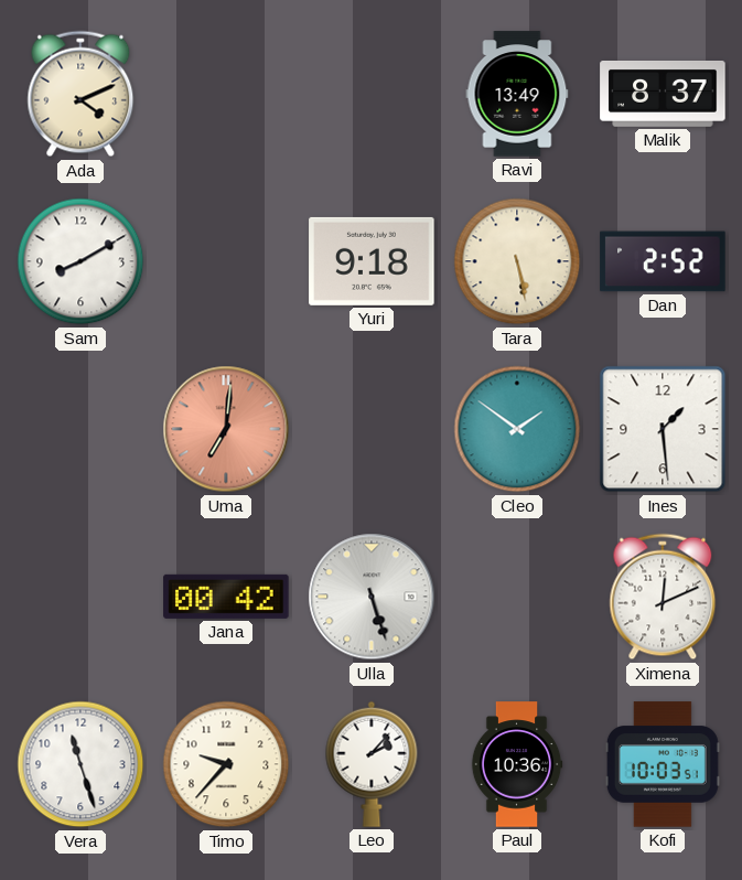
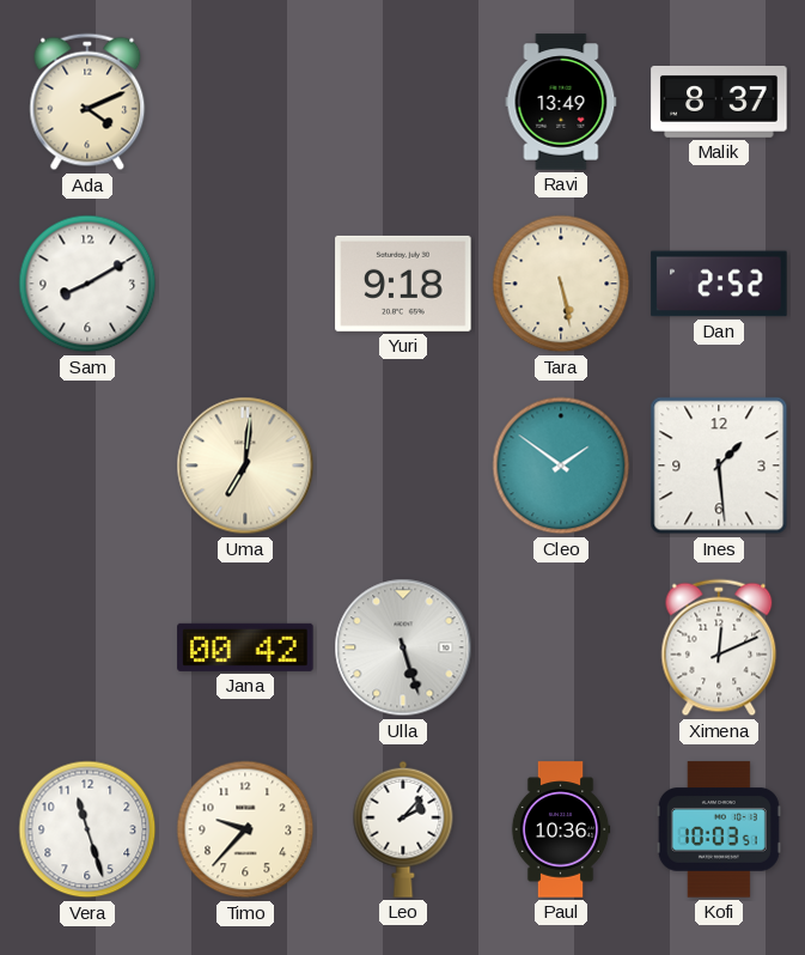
Uma dial: salmon -> cream
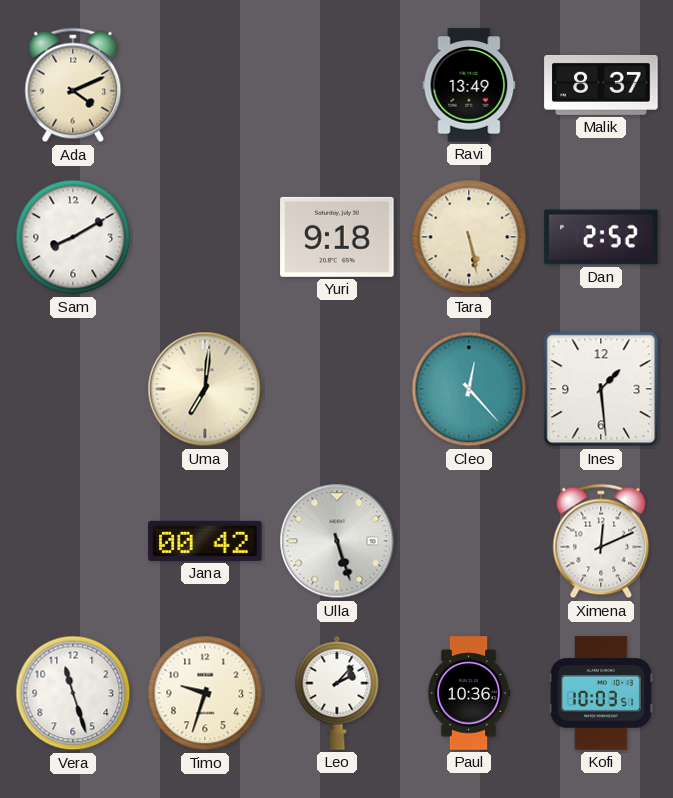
Cleo: 1:51 -> 12:23
Timo: 9:37 -> 9:33
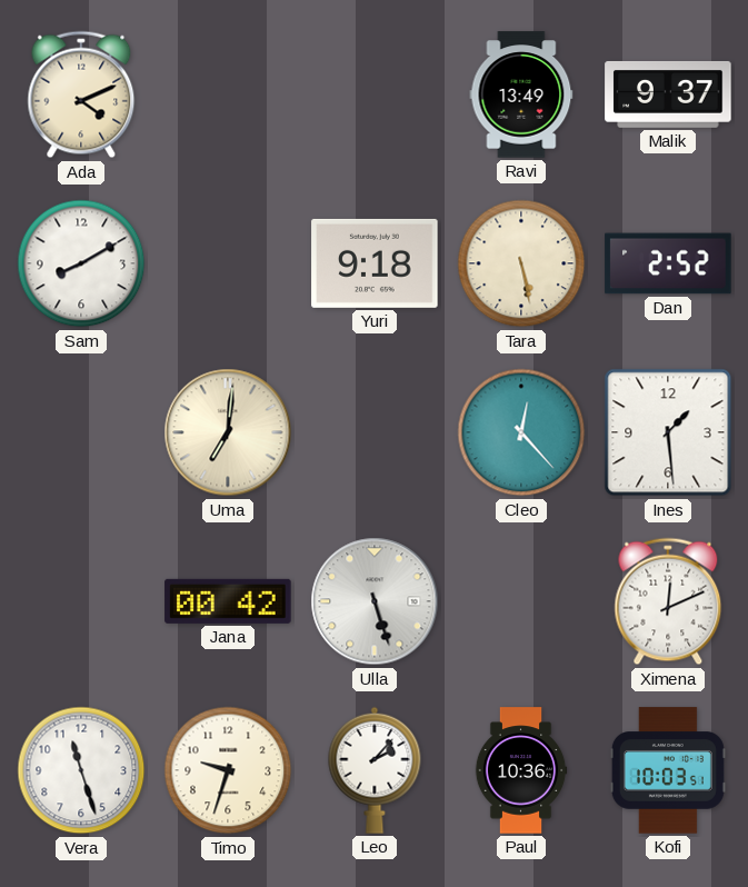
Malik: 8:37 -> 9:37
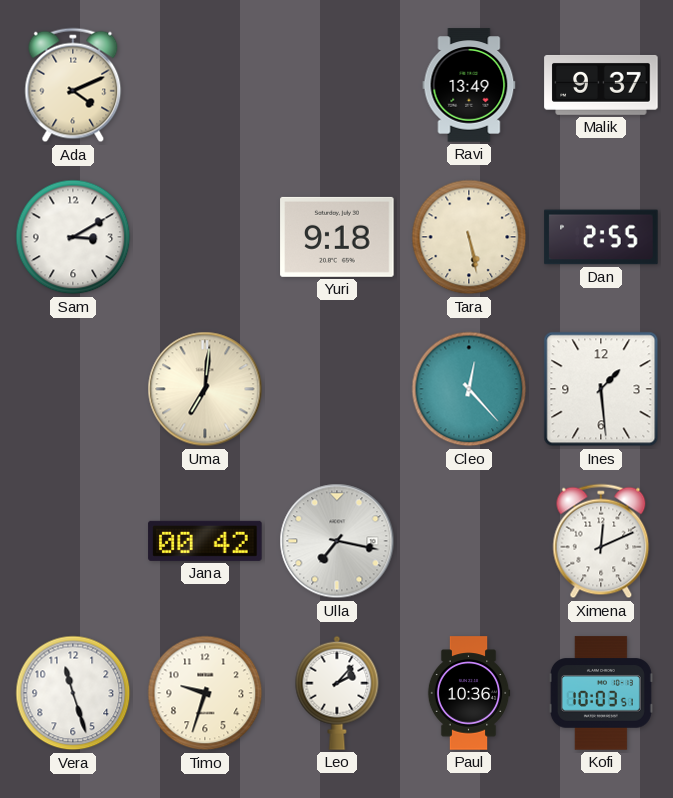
Sam: 8:10 -> 3:10
Dan: 2:52 -> 2:55
Ulla: 5:27 -> 7:17
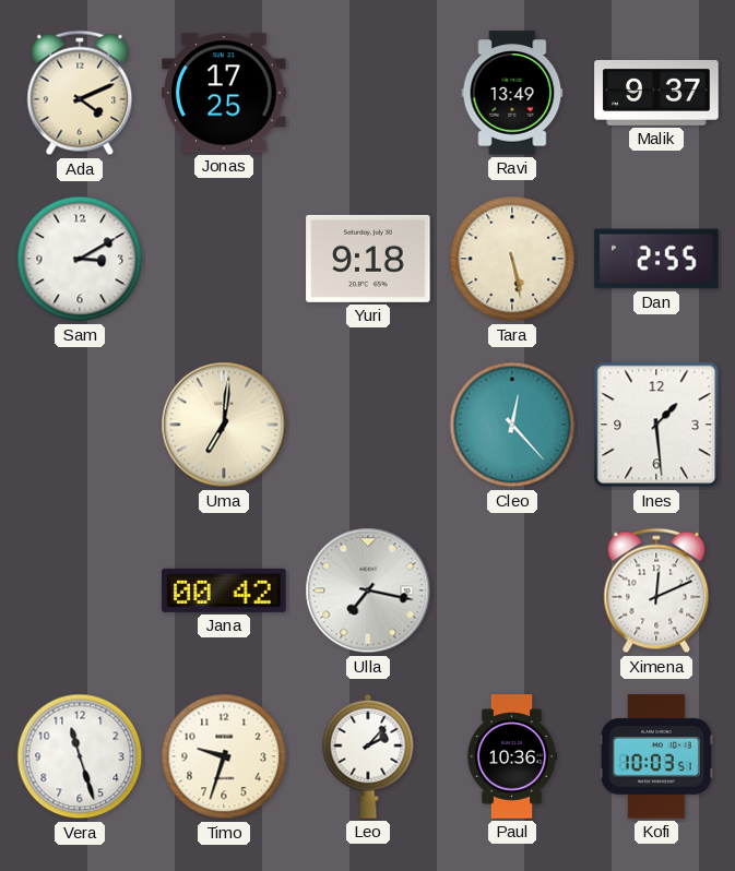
Jonas: none -> 17:25
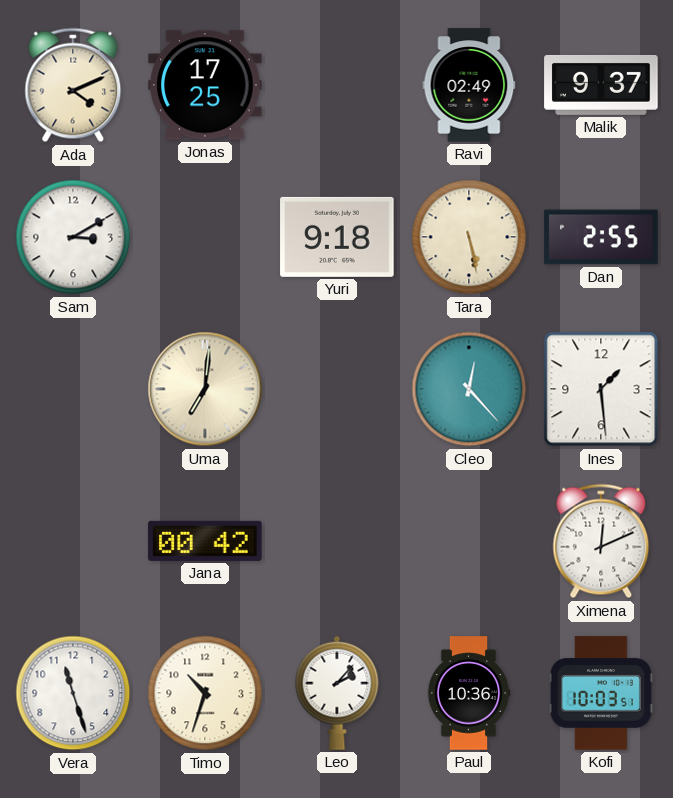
Ravi: 13:49 -> 02:49
Ulla: 7:17 -> none
Timo: 9:33 -> 10:33
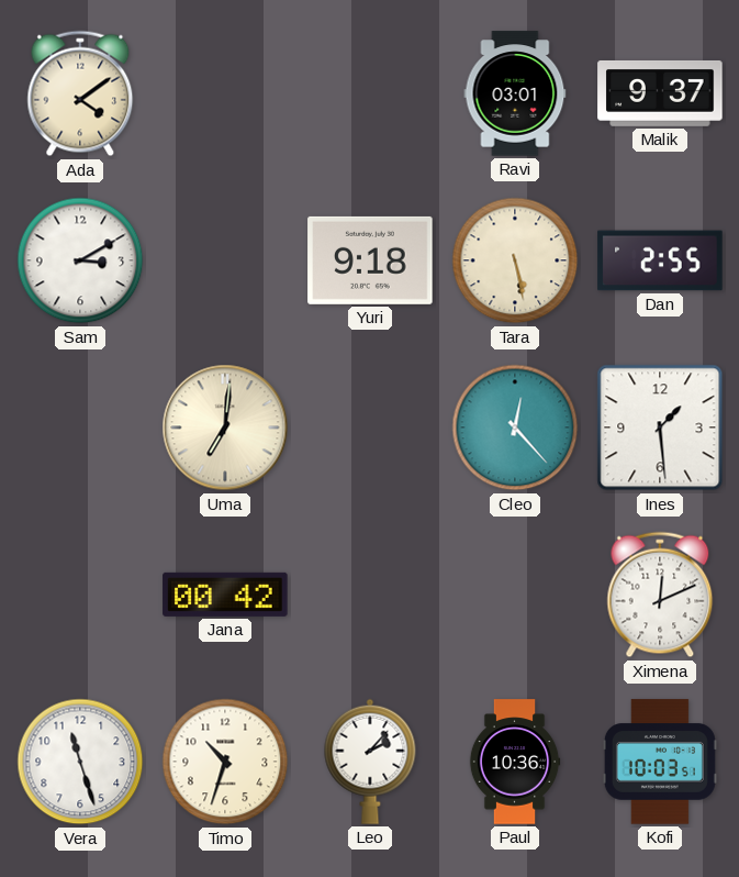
Ada: 4:11 -> 4:09
Jonas: 17:25 -> none
Ravi: 02:49 -> 03:01
